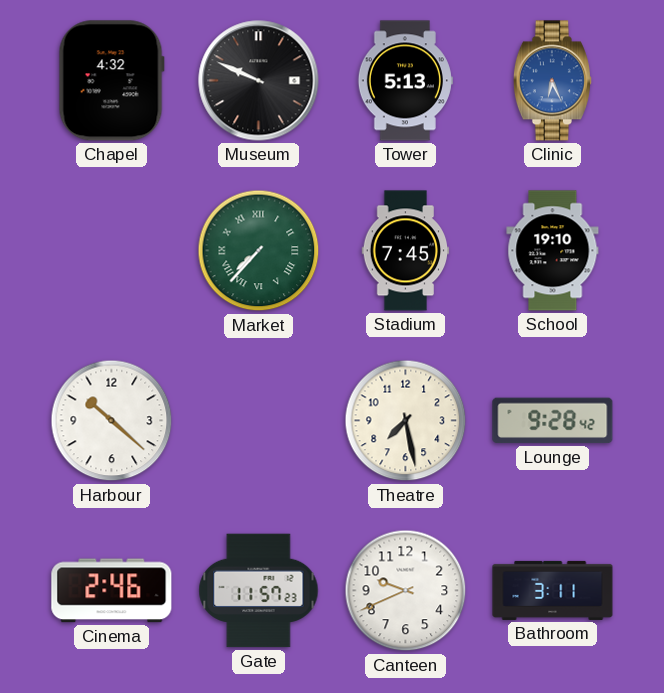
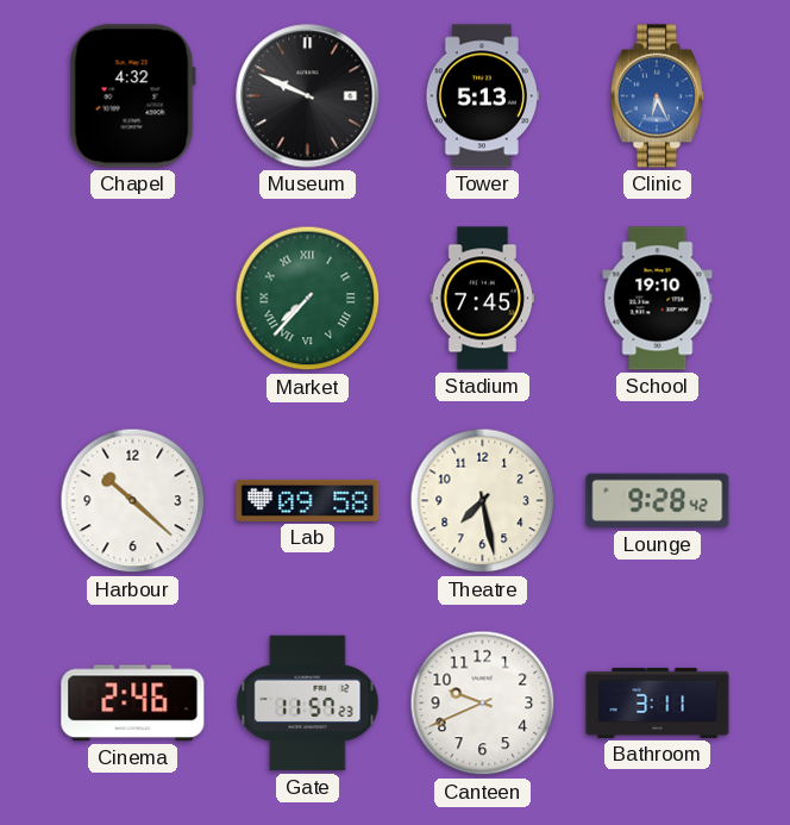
Lab: none -> 09:58
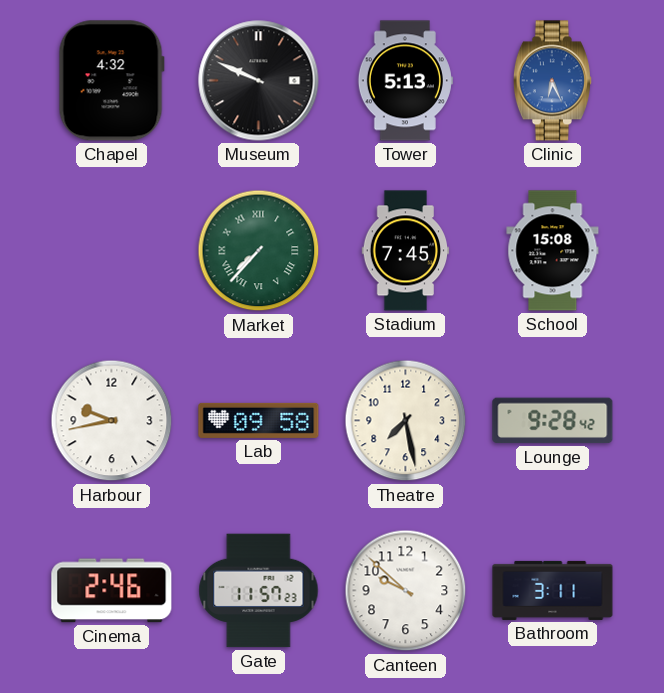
School: 19:10 -> 15:08
Harbour: 10:22 -> 9:43
Canteen: 9:41 -> 9:52
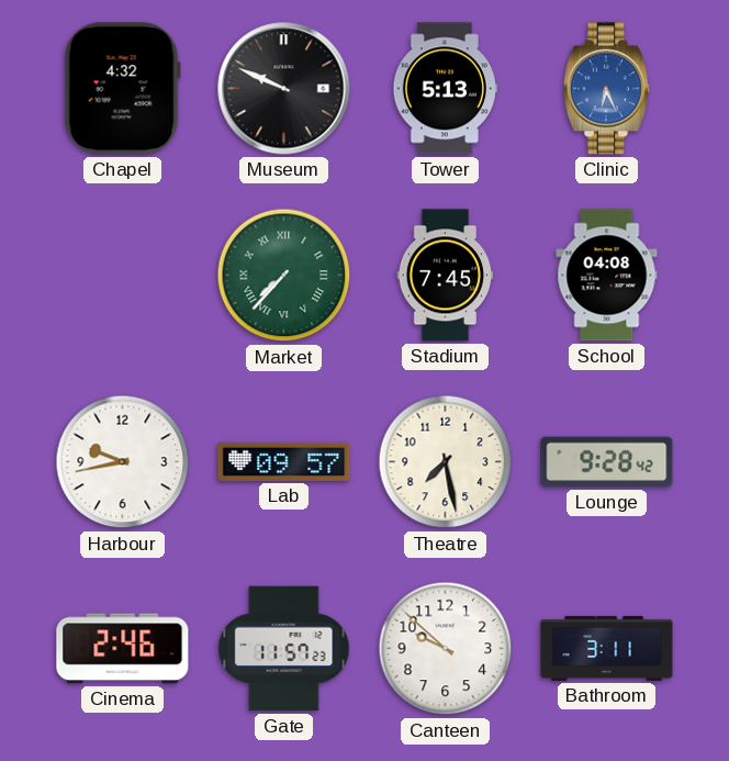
School: 15:08 -> 04:08
Lab: 09:58 -> 09:57
